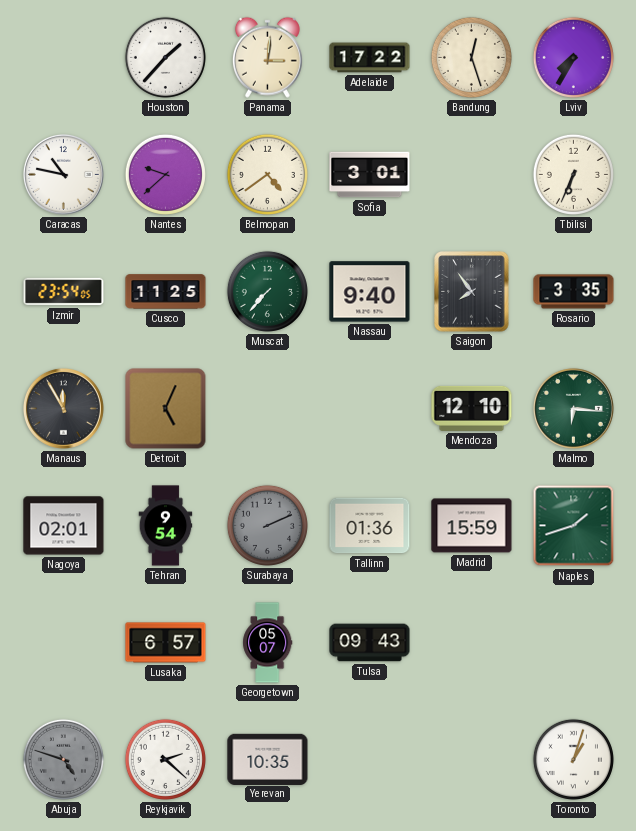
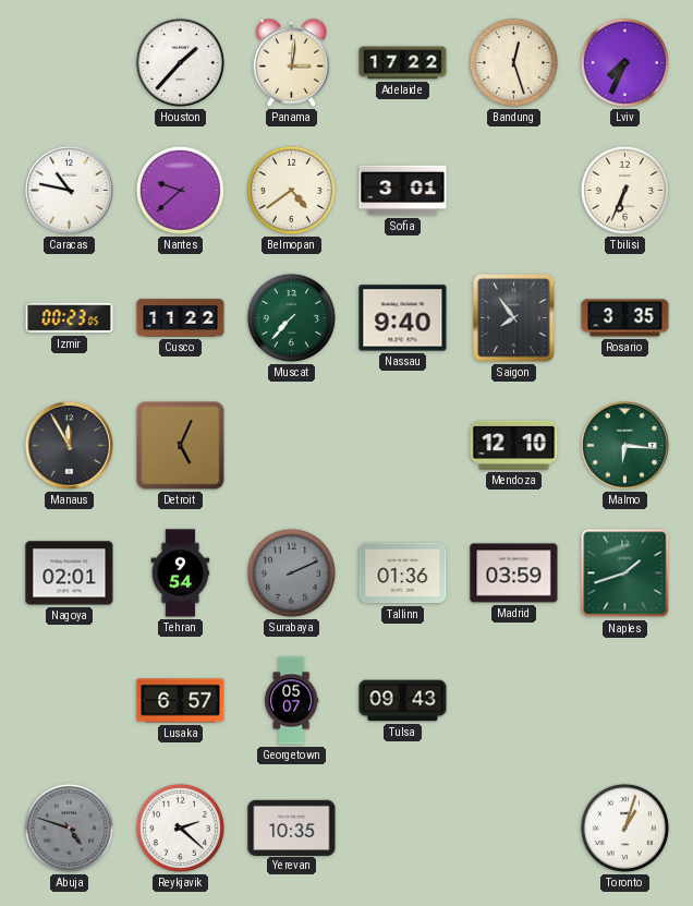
Lviv: 7:35 -> 7:34
Izmir: 23:54 -> 00:23
Cusco: 11:25 -> 11:22
Madrid: 15:59 -> 03:59
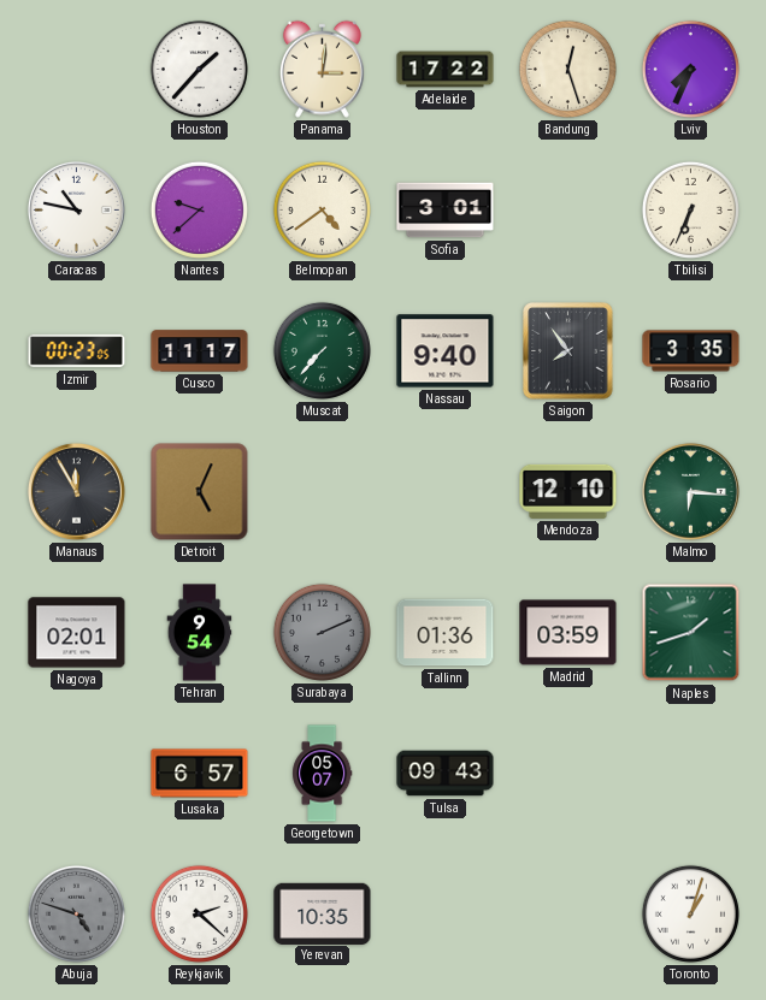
Cusco: 11:22 -> 11:17
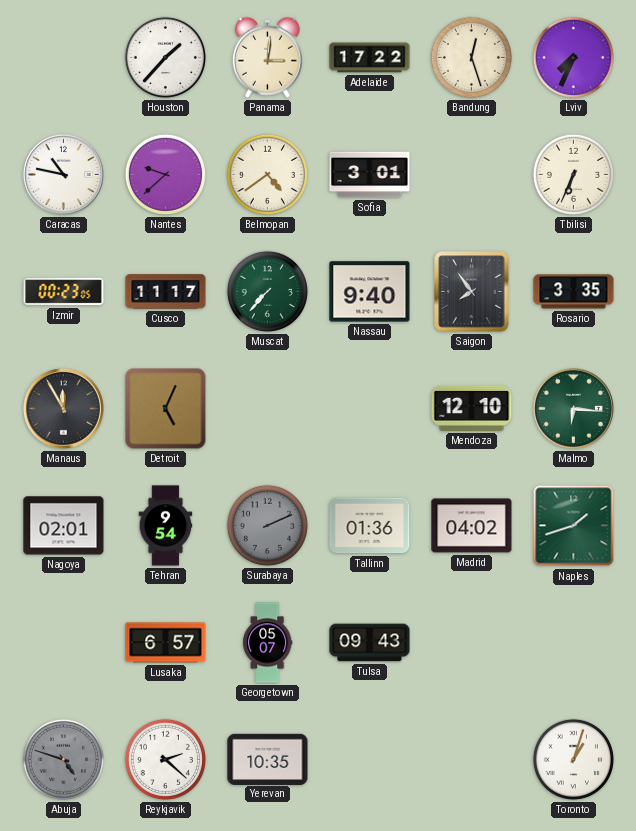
Madrid: 03:59 -> 04:02
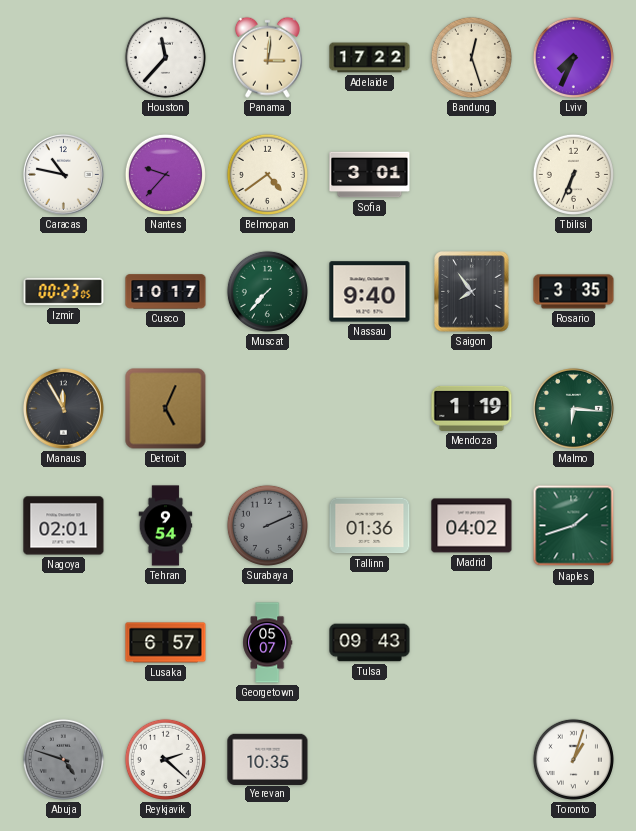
Houston: 1:37 -> 11:37
Nantes: 9:38 -> 9:37
Cusco: 11:17 -> 10:17
Mendoza: 12:10 -> 1:19
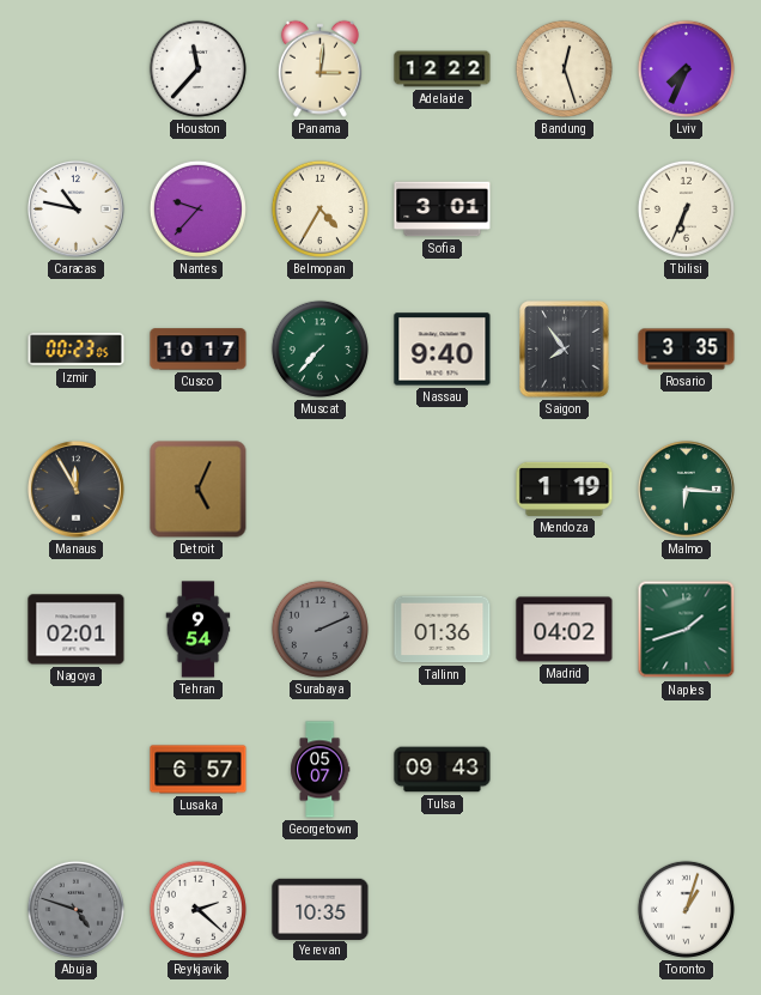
Adelaide: 17:22 -> 12:22
Belmopan: 4:39 -> 4:35
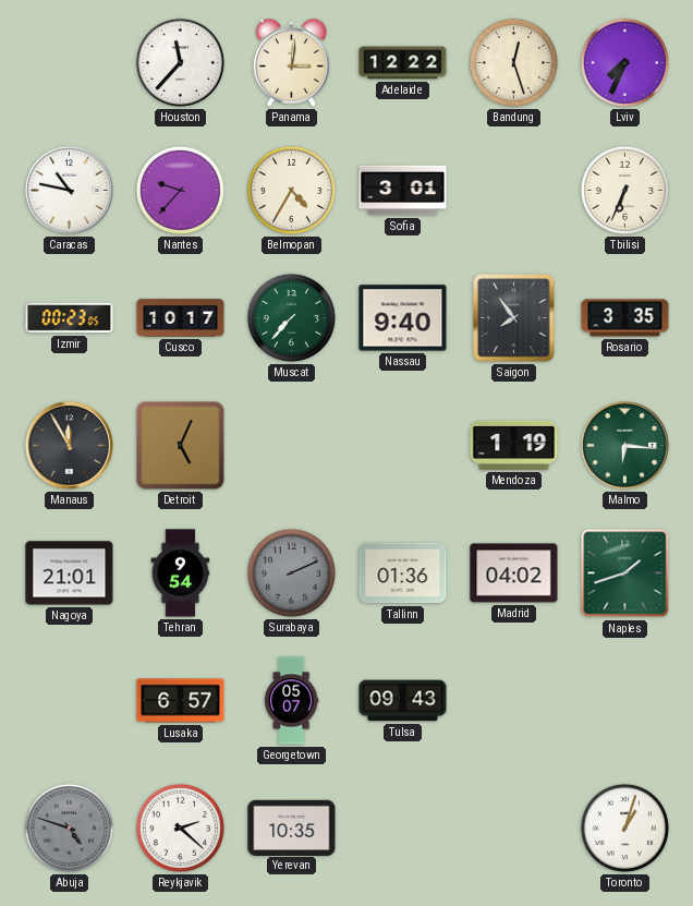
Nagoya: 02:01 -> 21:01
